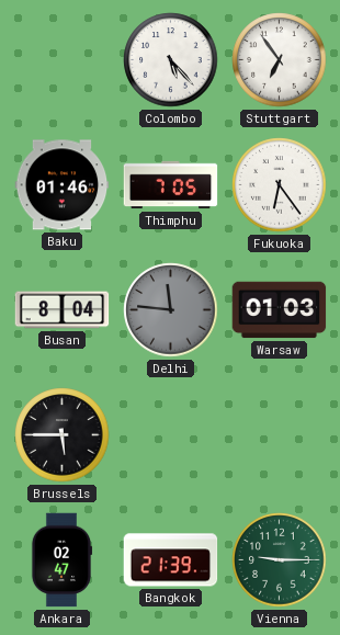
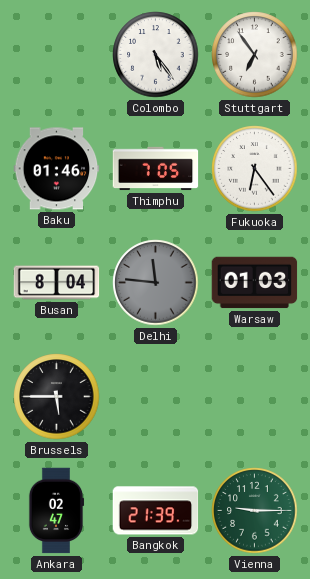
Colombo: 5:23 -> 5:24
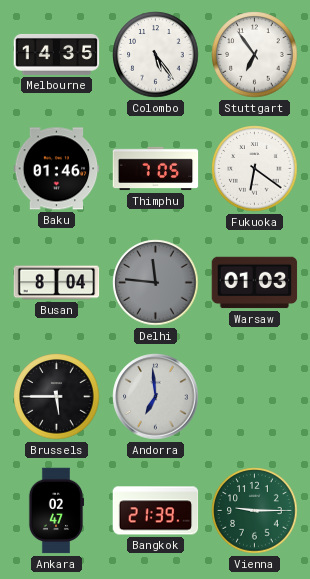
Melbourne: none -> 14:35
Fukuoka: 6:24 -> 6:21
Andorra: none -> 6:59
